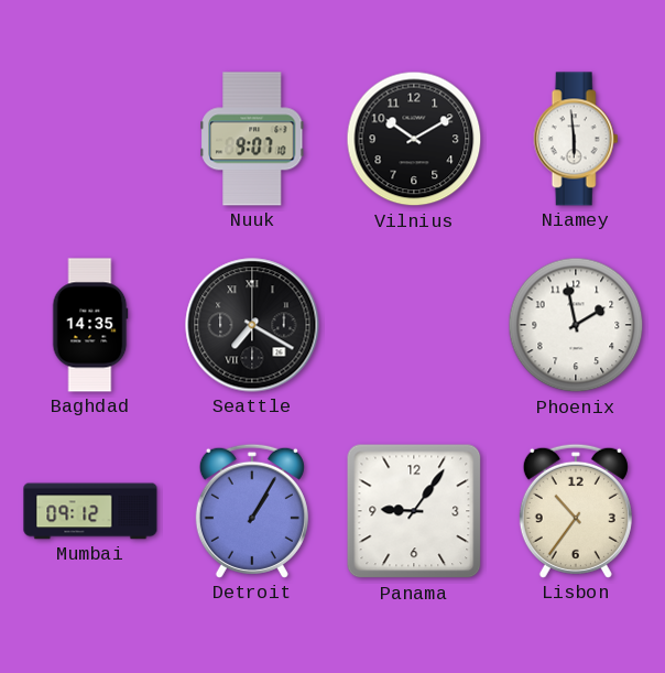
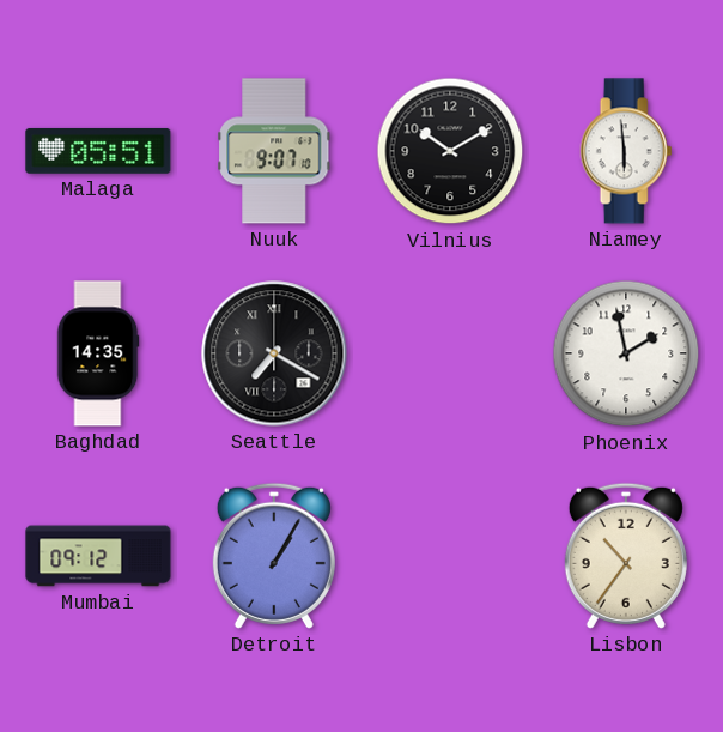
Malaga: none -> 05:51
Panama: 9:06 -> none
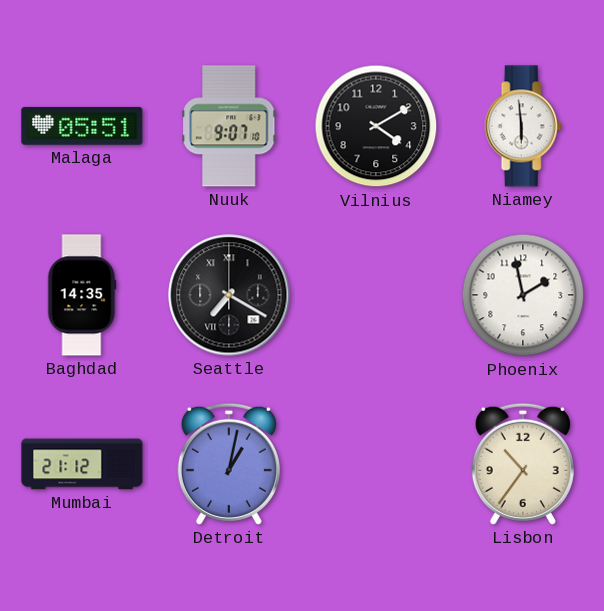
Vilnius: 10:10 -> 4:10
Mumbai: 09:12 -> 21:12
Detroit: 1:05 -> 1:02
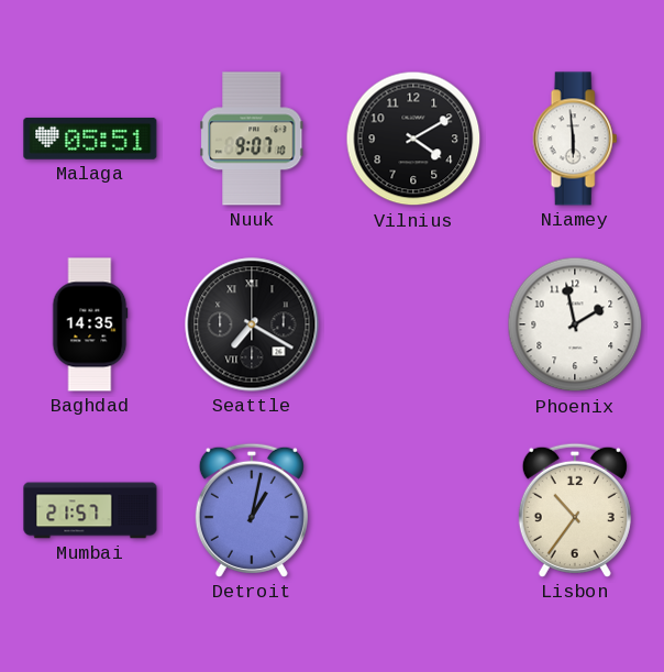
Mumbai: 21:12 -> 21:57
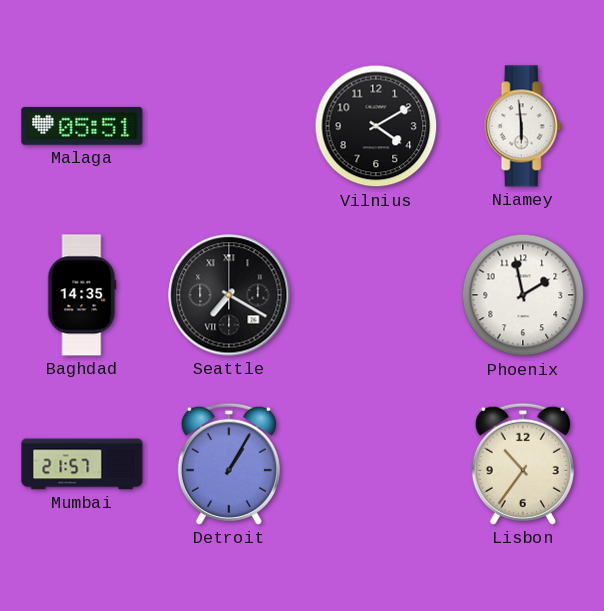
Nuuk: 9:07 -> none
Detroit: 1:02 -> 1:05
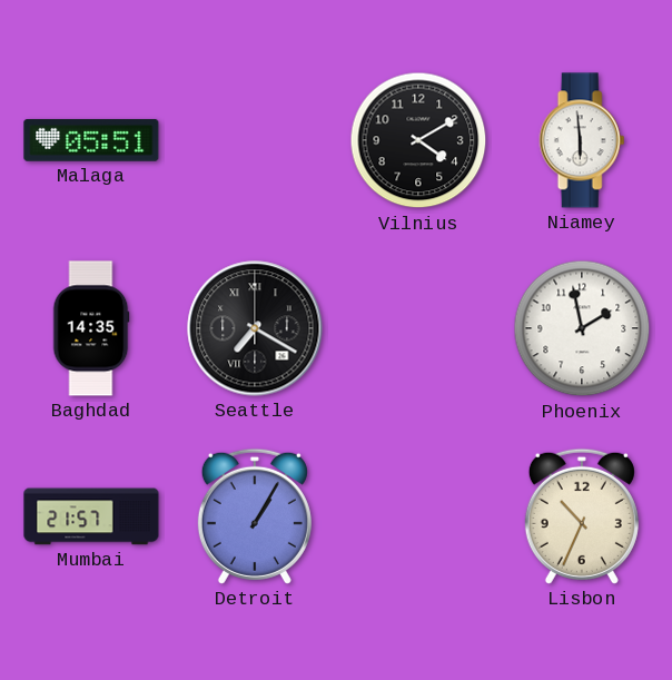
Lisbon: 10:36 -> 10:34
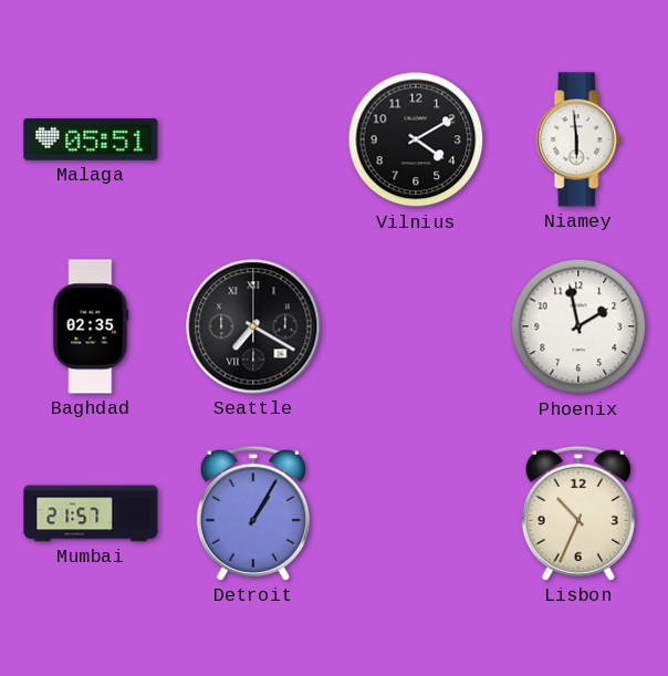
Baghdad: 14:35 -> 02:35
